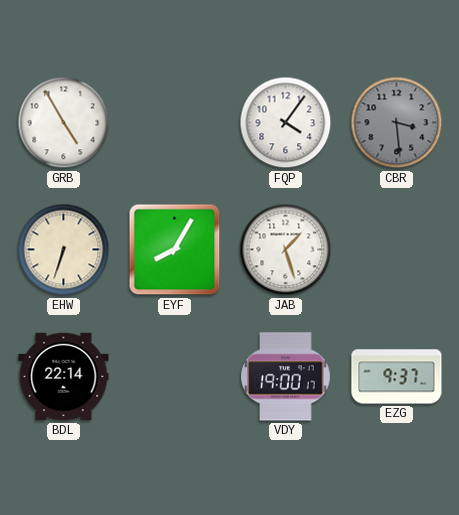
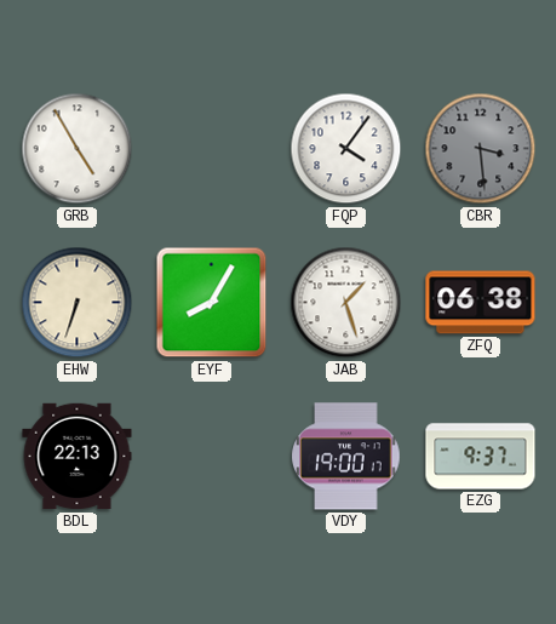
ZFQ: none -> 06:38
BDL: 22:14 -> 22:13
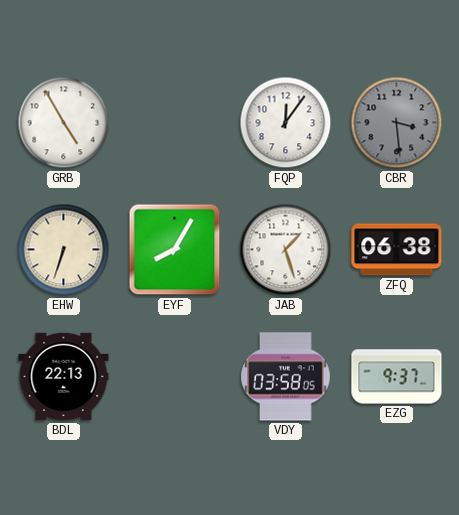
FQP: 4:06 -> 12:06
VDY: 19:00 -> 03:58
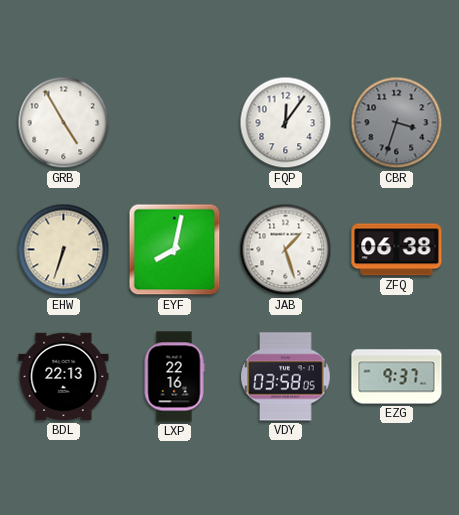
CBR: 3:29 -> 3:33
EYF: 8:05 -> 8:02
LXP: none -> 22:16
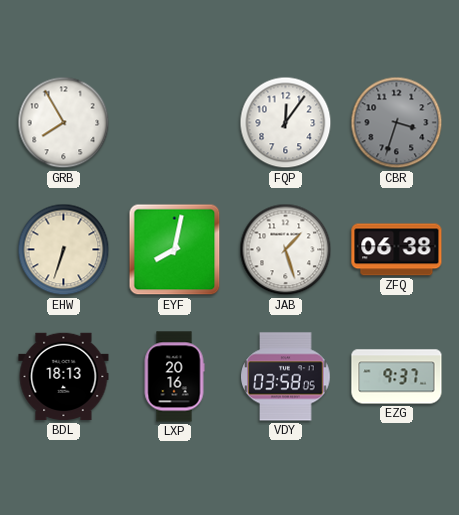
GRB: 4:55 -> 7:55
BDL: 22:13 -> 18:13
LXP: 22:16 -> 20:16
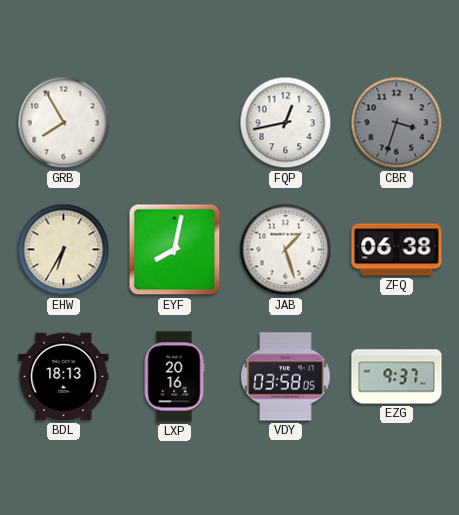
FQP: 12:06 -> 12:43
EHW: 6:33 -> 6:35
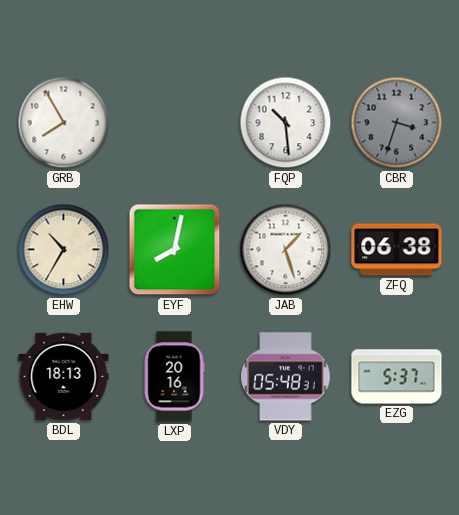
FQP: 12:43 -> 10:29
EHW: 6:35 -> 10:35
VDY: 03:58 -> 05:48
EZG: 9:37 -> 5:37
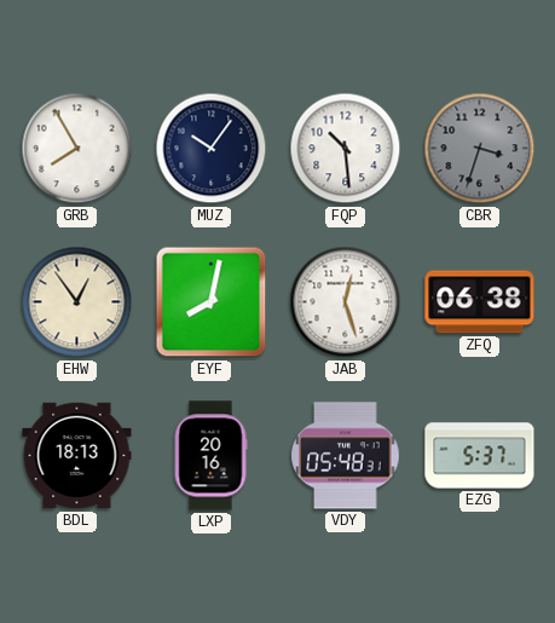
MUZ: none -> 10:06
EHW: 10:35 -> 12:54
JAB: 1:27 -> 12:27
